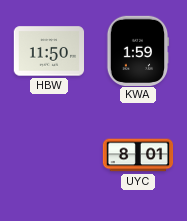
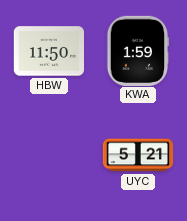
UYC: 8:01 -> 5:21
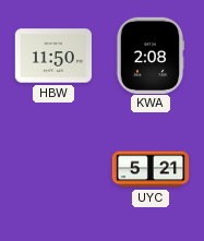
KWA: 1:59 -> 2:08
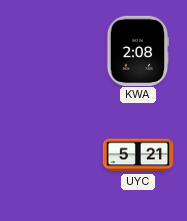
HBW: 11:50 -> none
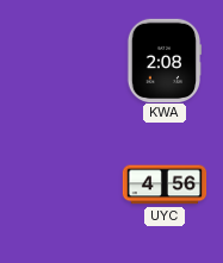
UYC: 5:21 -> 4:56
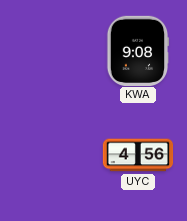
KWA: 2:08 -> 9:08
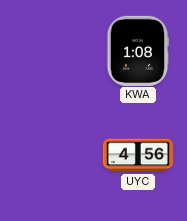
KWA: 9:08 -> 1:08
